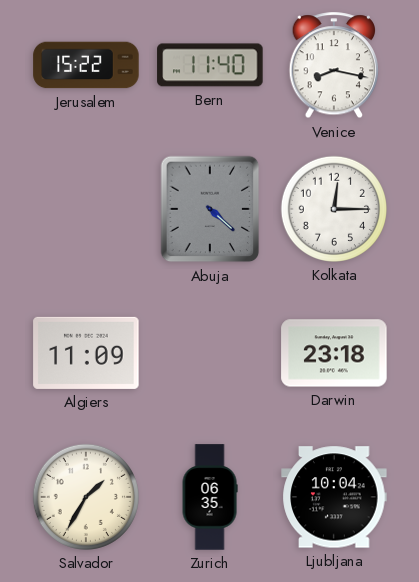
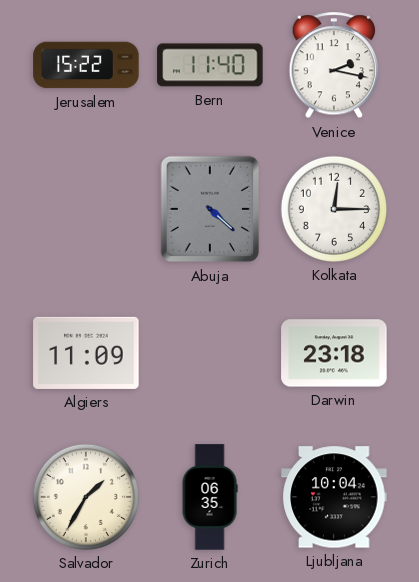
Venice: 8:17 -> 2:17
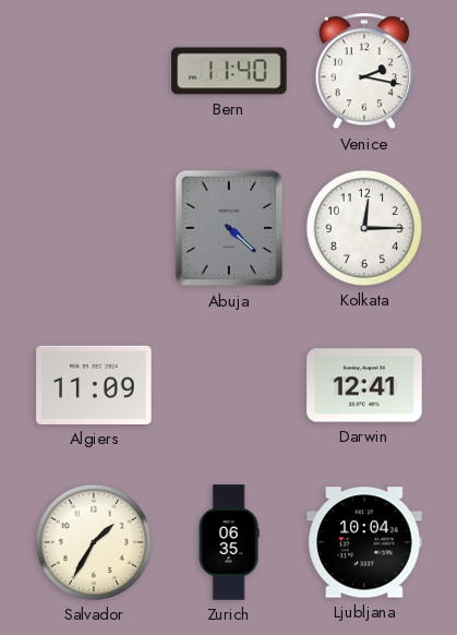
Jerusalem: 15:22 -> none
Darwin: 23:18 -> 12:41
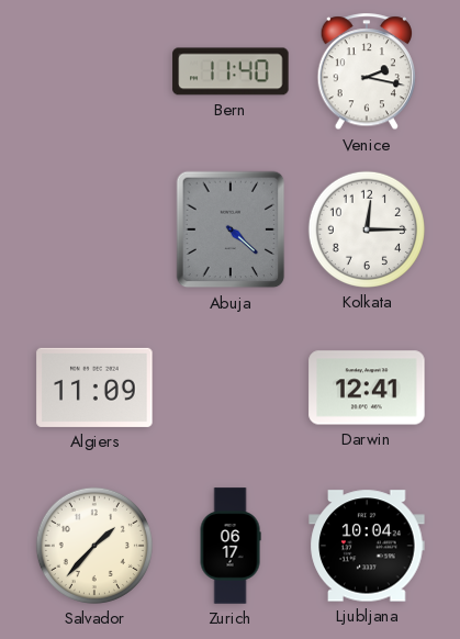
Salvador: 1:35 -> 1:37
Zurich: 06:35 -> 06:17
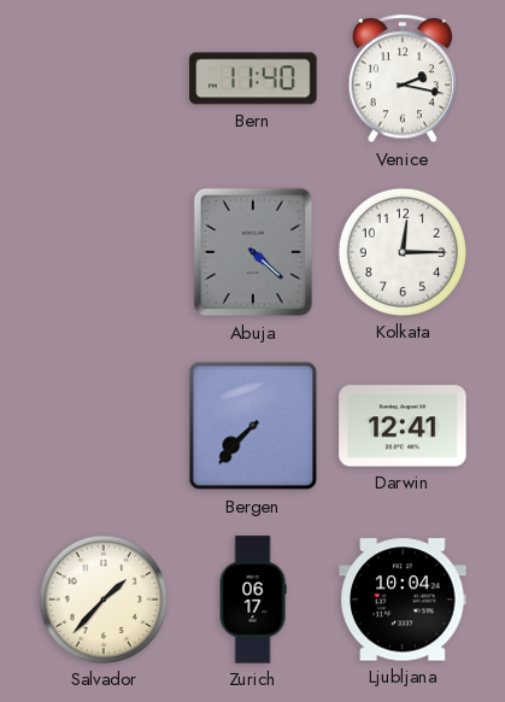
Algiers: 11:09 -> none
Bergen: none -> 7:37
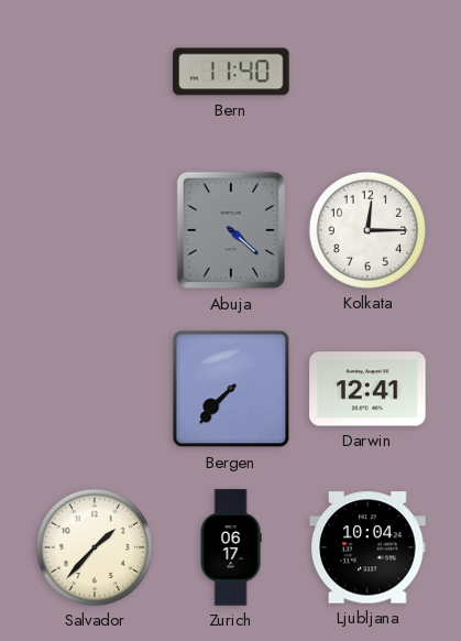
Venice: 2:17 -> none
